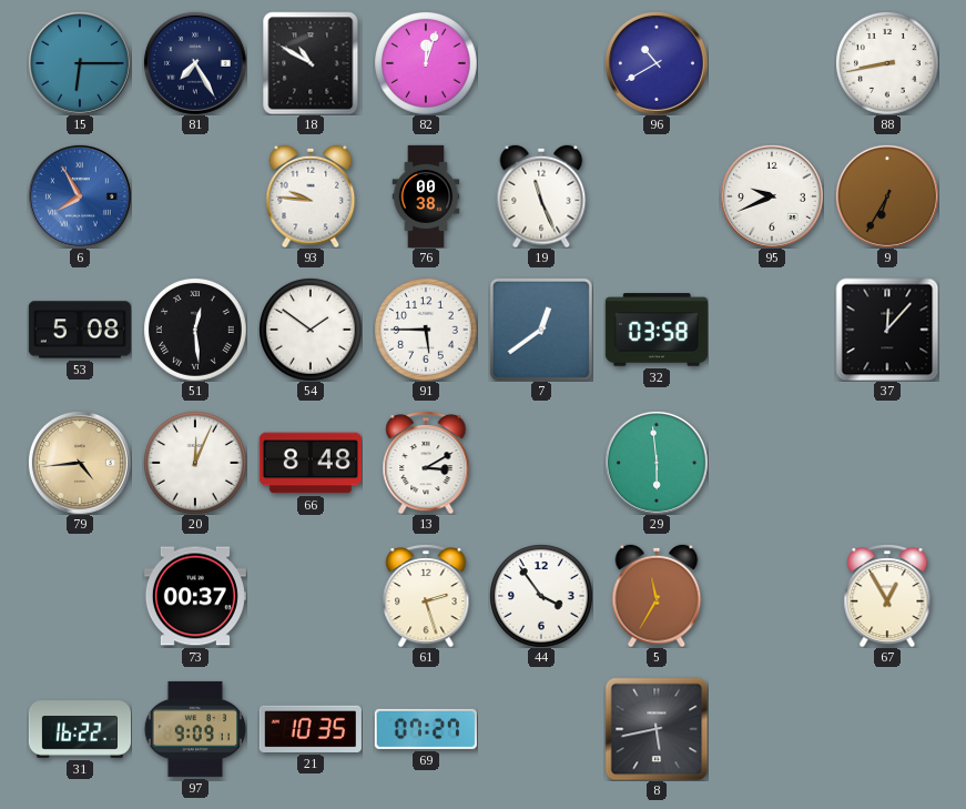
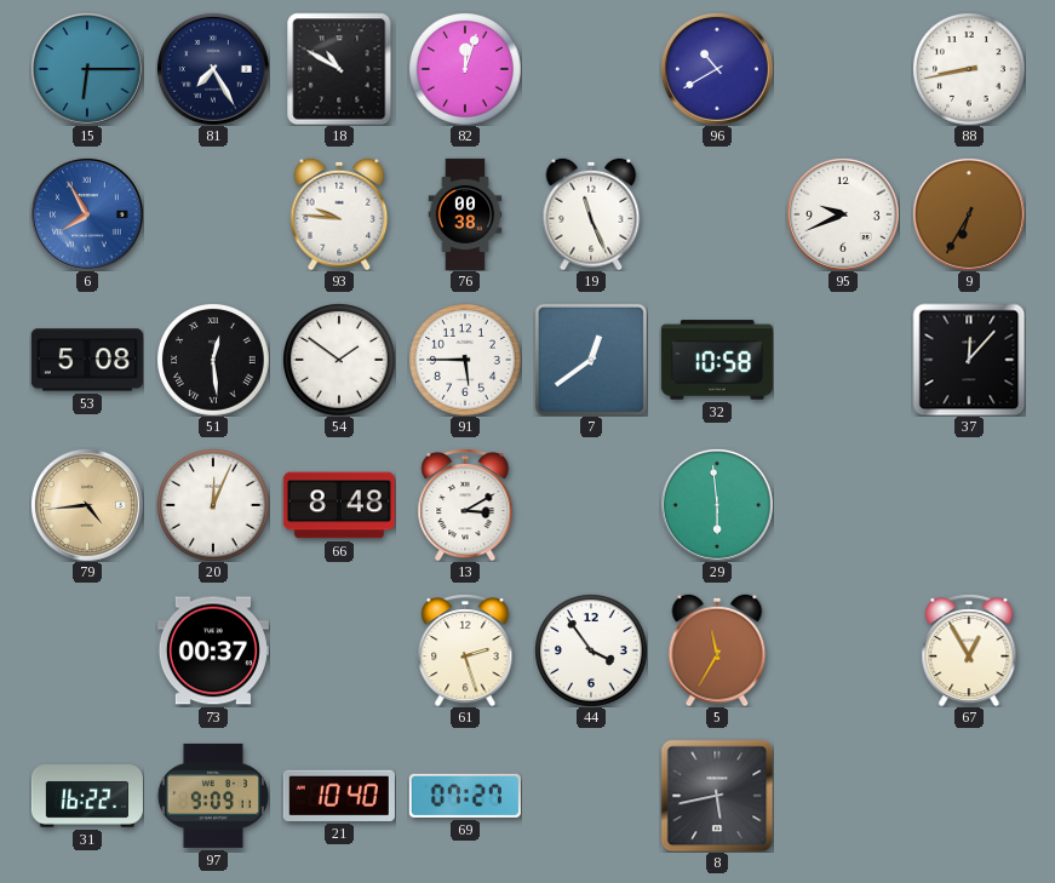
32: 03:58 -> 10:58
21: 10:35 -> 10:40
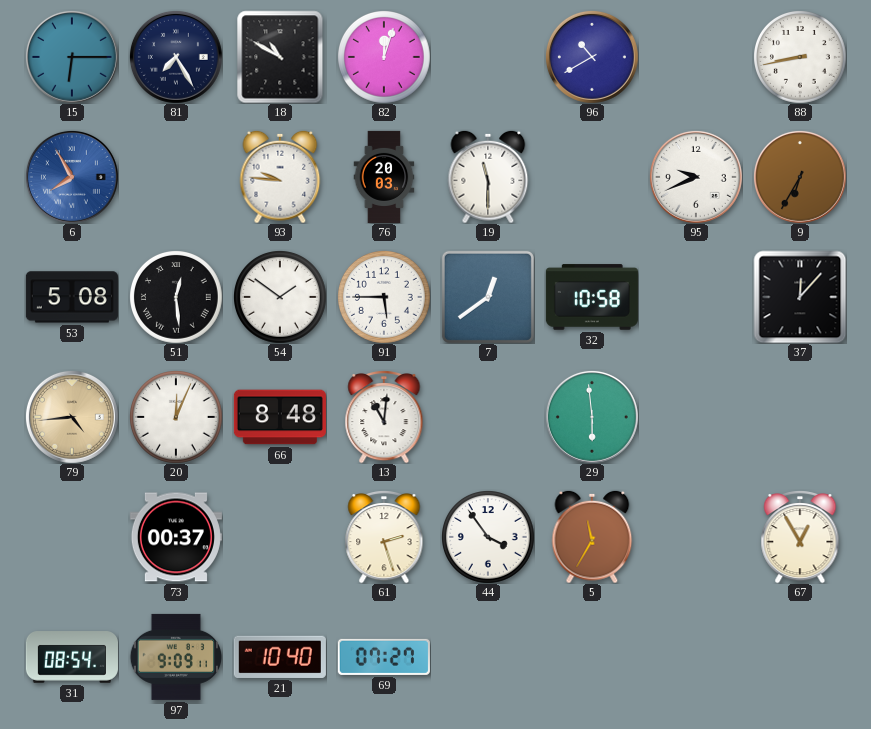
76: 00:38 -> 20:03
19: 11:26 -> 11:30
13: 3:10 -> 11:01
31: 16:22 -> 08:54
8: 5:43 -> none
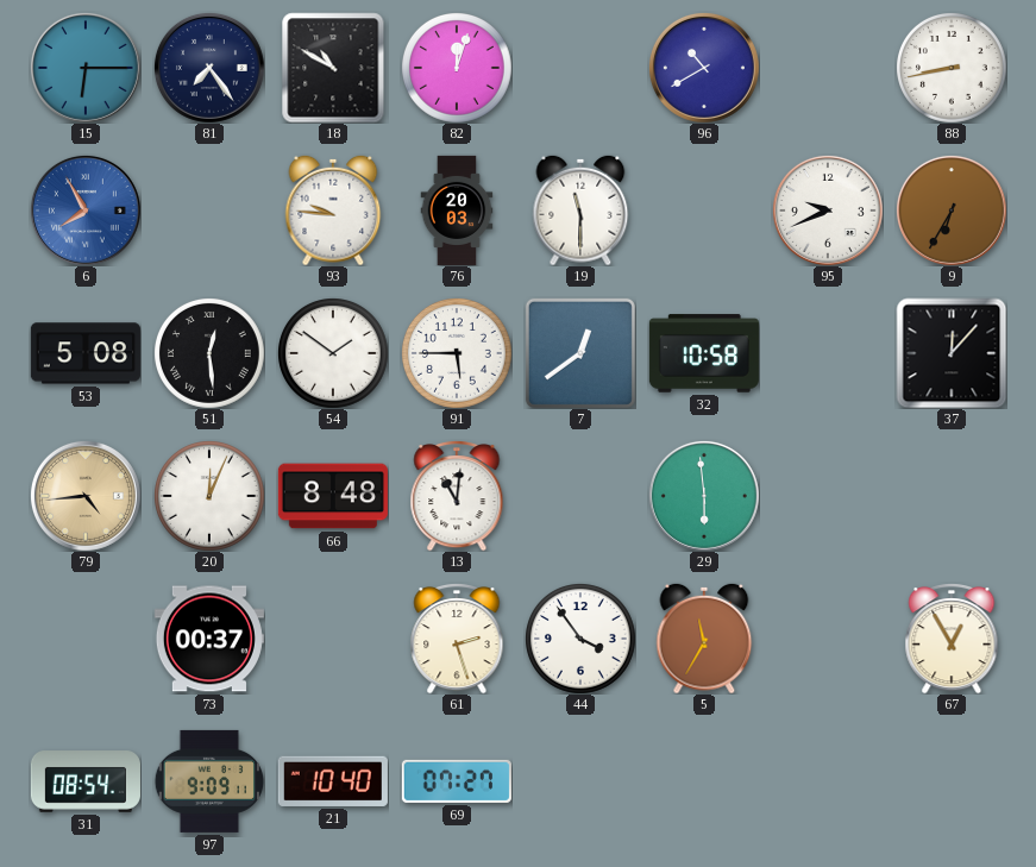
81: 7:25 -> 7:24
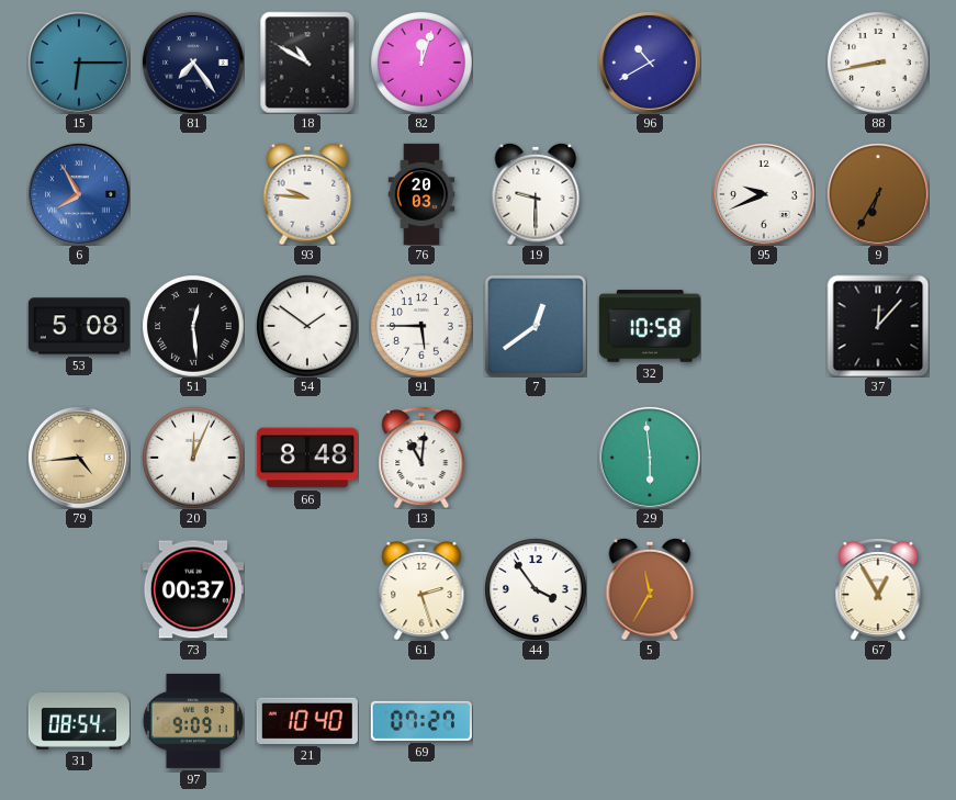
19: 11:30 -> 9:30
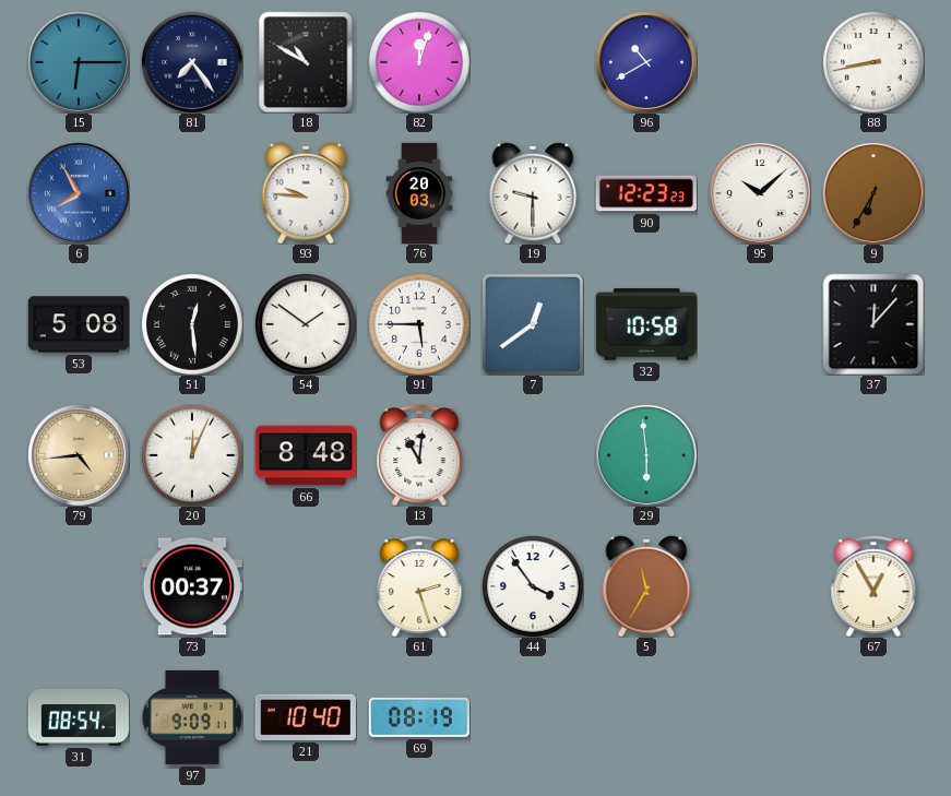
90: none -> 12:23
95: 9:41 -> 10:08
69: 07:27 -> 08:19
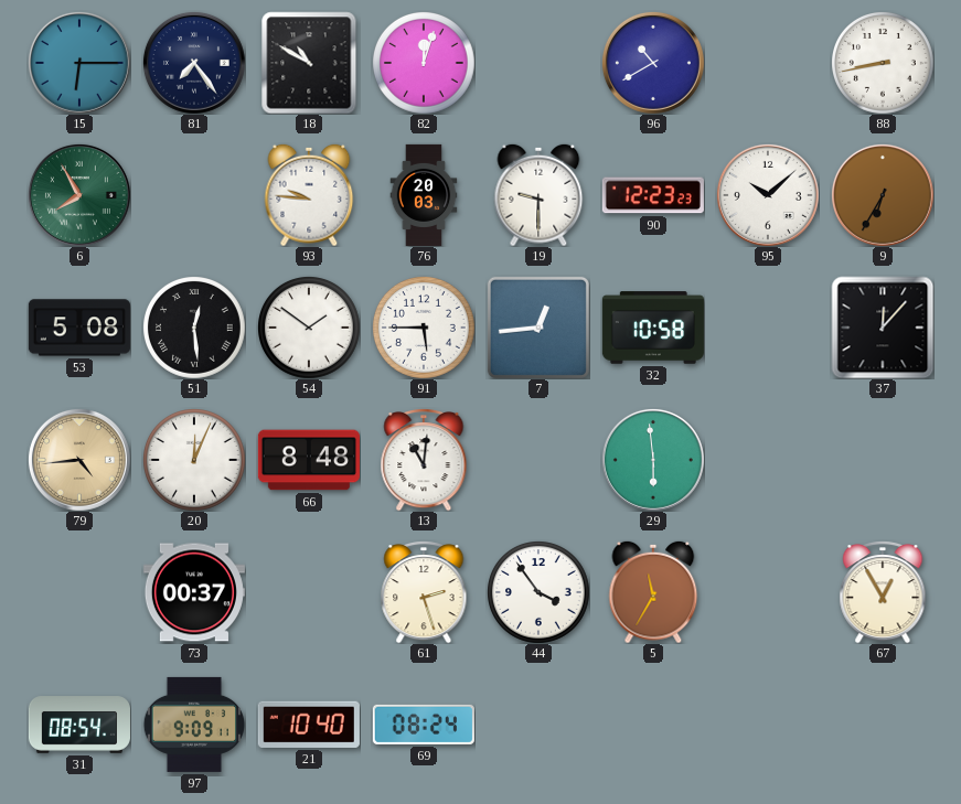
6 dial: blue -> green
7: 12:39 -> 12:44
69: 08:19 -> 08:24
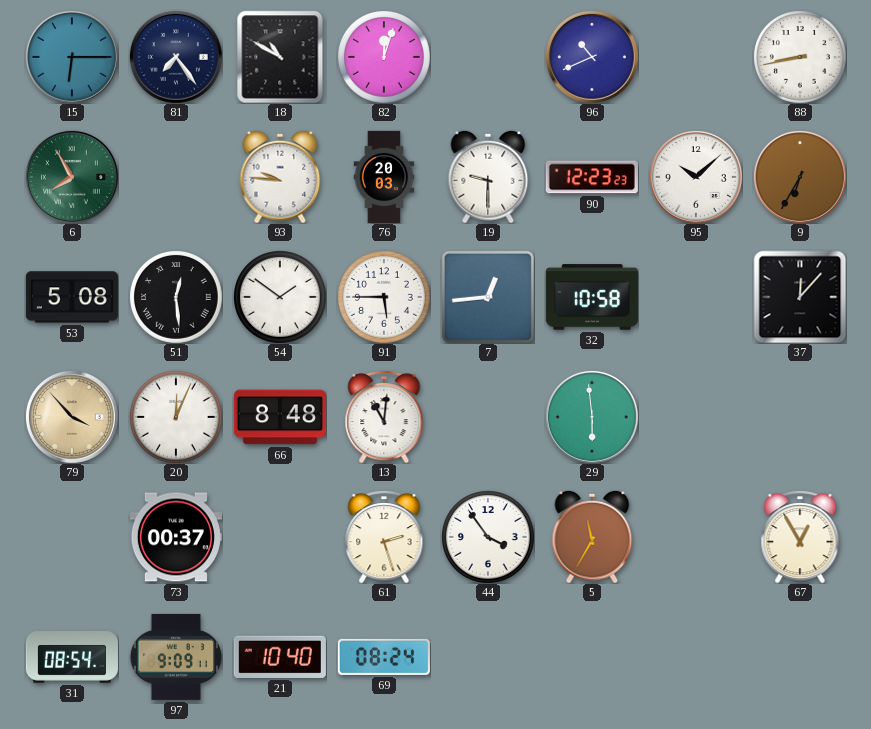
96: 10:40 -> 10:41
79: 4:44 -> 3:53
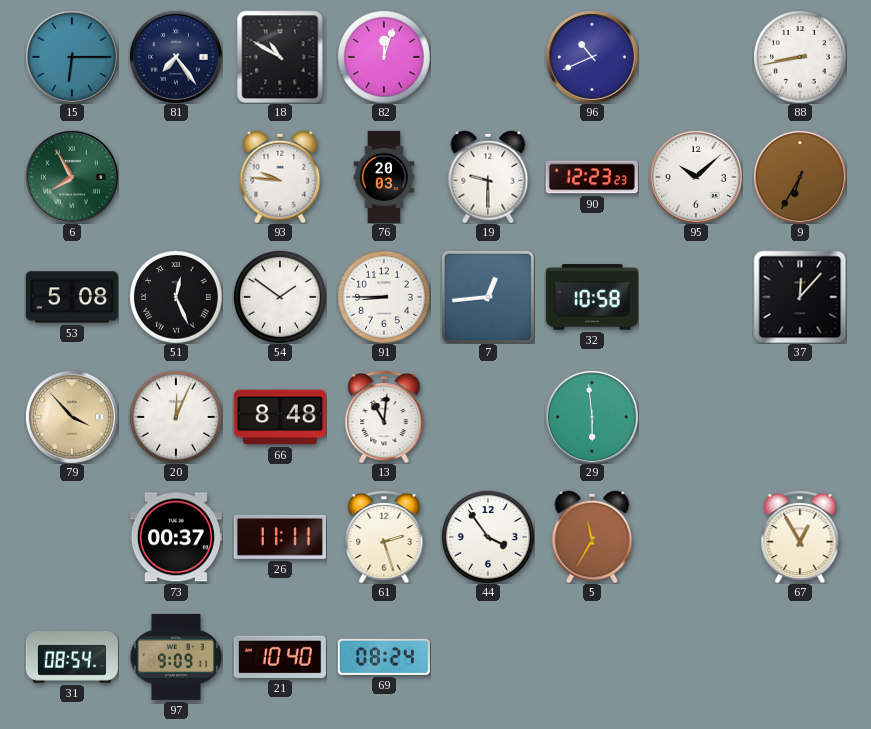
51: 12:29 -> 12:26
91: 5:45 -> 8:45
26: none -> 11:11
